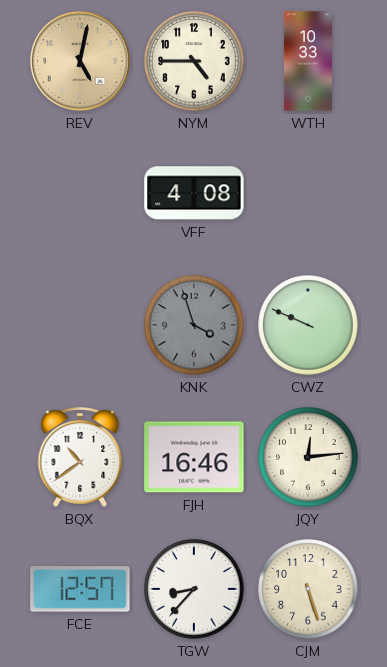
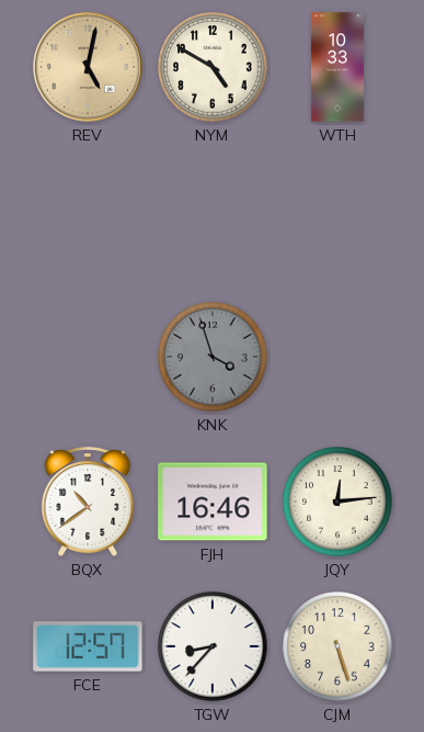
NYM: 4:45 -> 4:50
VFF: 4:08 -> none
CWZ: 9:49 -> none
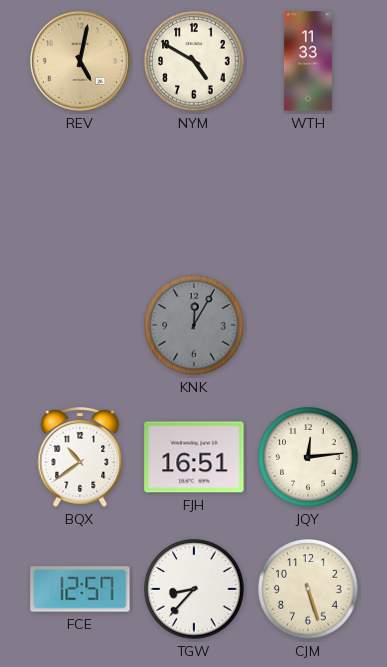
WTH: 10:33 -> 11:33
KNK: 3:57 -> 12:05
FJH: 16:46 -> 16:51
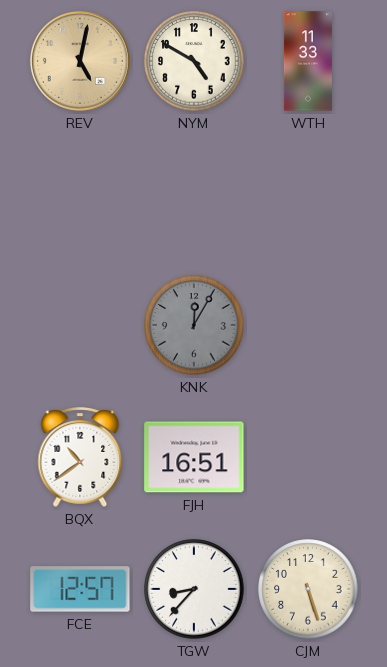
JQY: 12:14 -> none
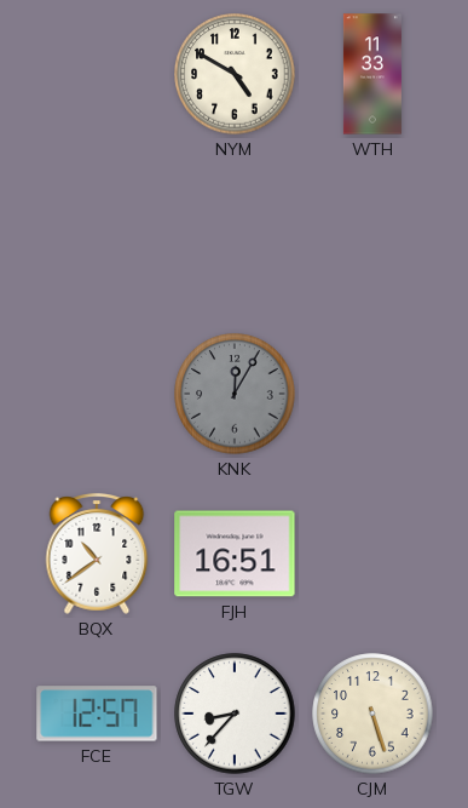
REV: 5:02 -> none
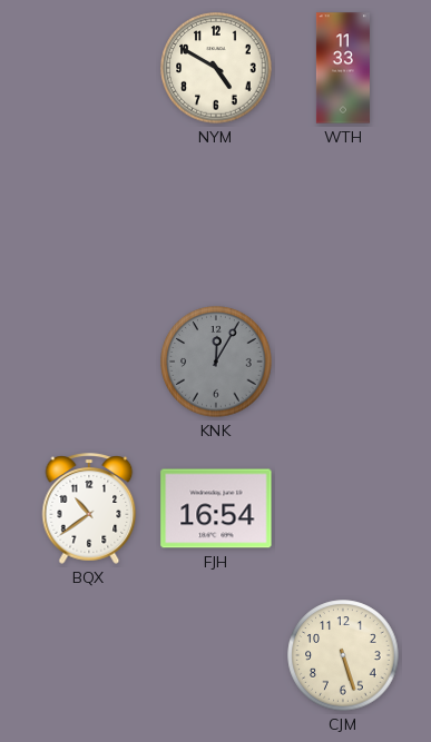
FJH: 16:51 -> 16:54
FCE: 12:57 -> none
TGW: 8:37 -> none
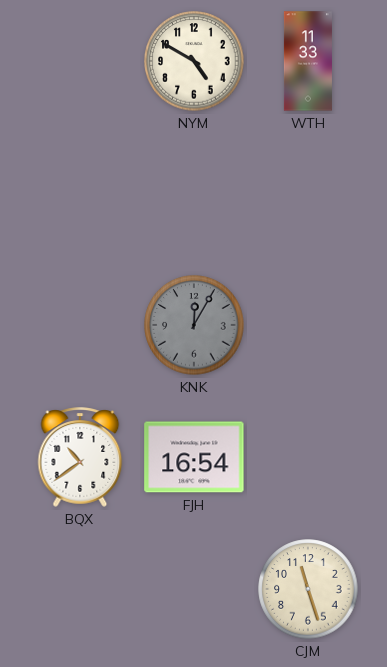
CJM: 5:27 -> 11:27
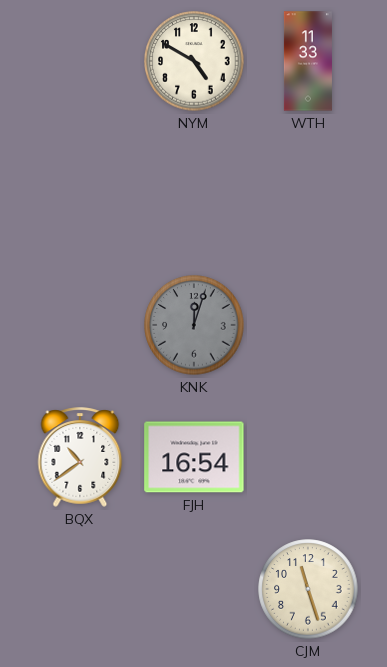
KNK: 12:05 -> 12:03
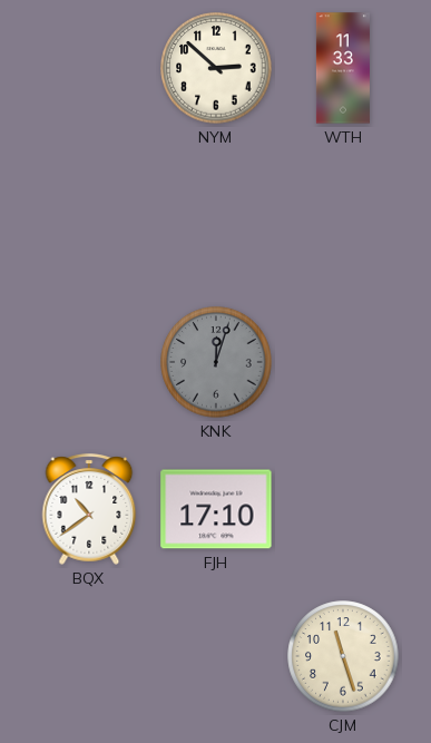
NYM: 4:50 -> 2:52
FJH: 16:54 -> 17:10
